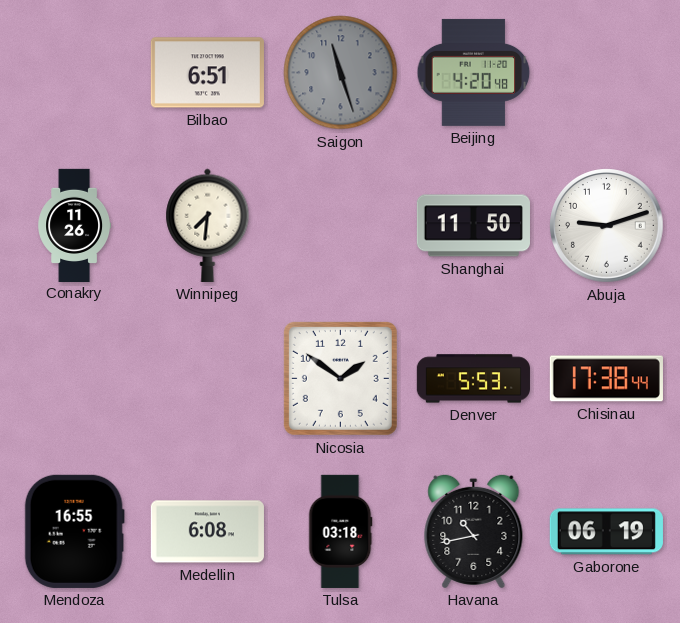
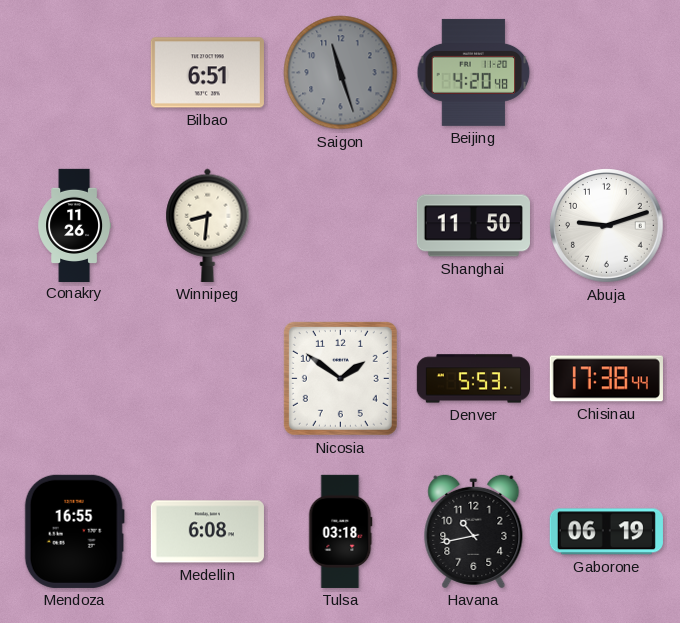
Winnipeg: 7:31 -> 8:31
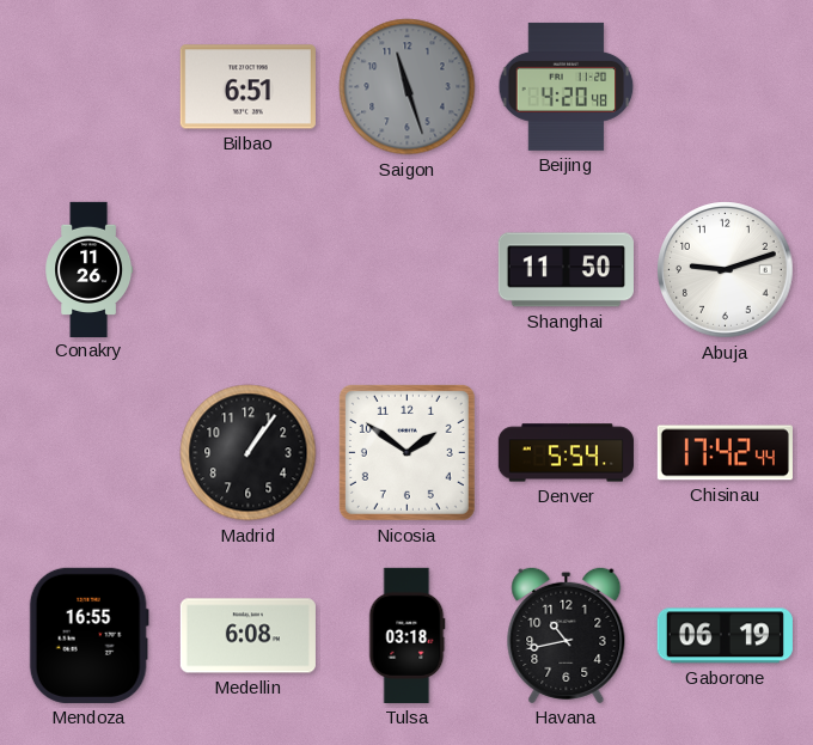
Winnipeg: 8:31 -> none
Madrid: none -> 1:06
Denver: 5:53 -> 5:54
Chisinau: 17:38 -> 17:42
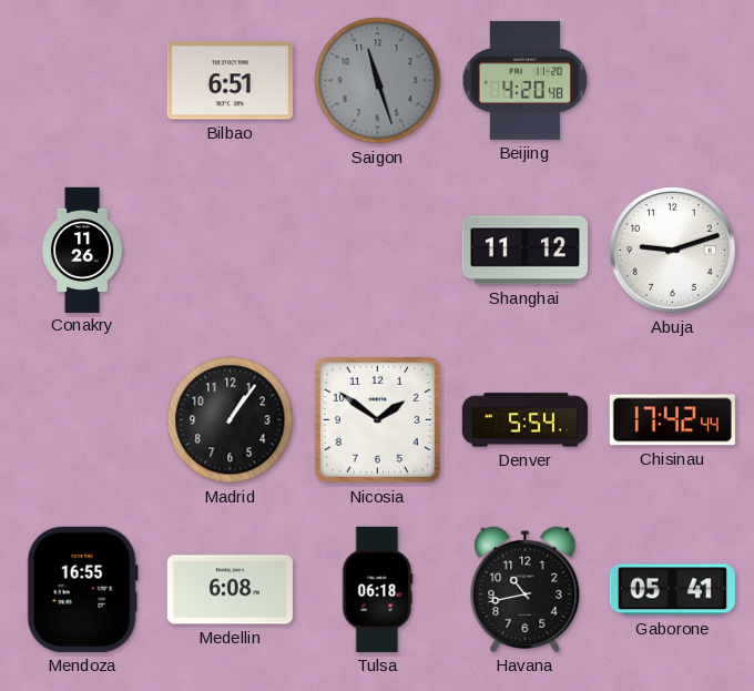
Shanghai: 11:50 -> 11:12
Tulsa: 03:18 -> 06:18
Gaborone: 06:19 -> 05:41
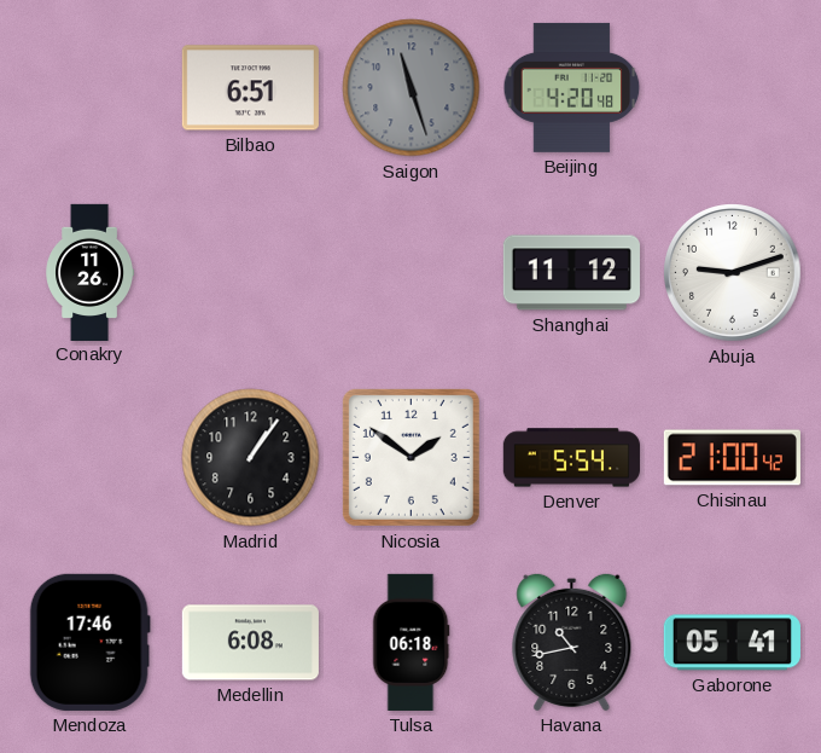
Chisinau: 17:42 -> 21:00
Mendoza: 16:55 -> 17:46
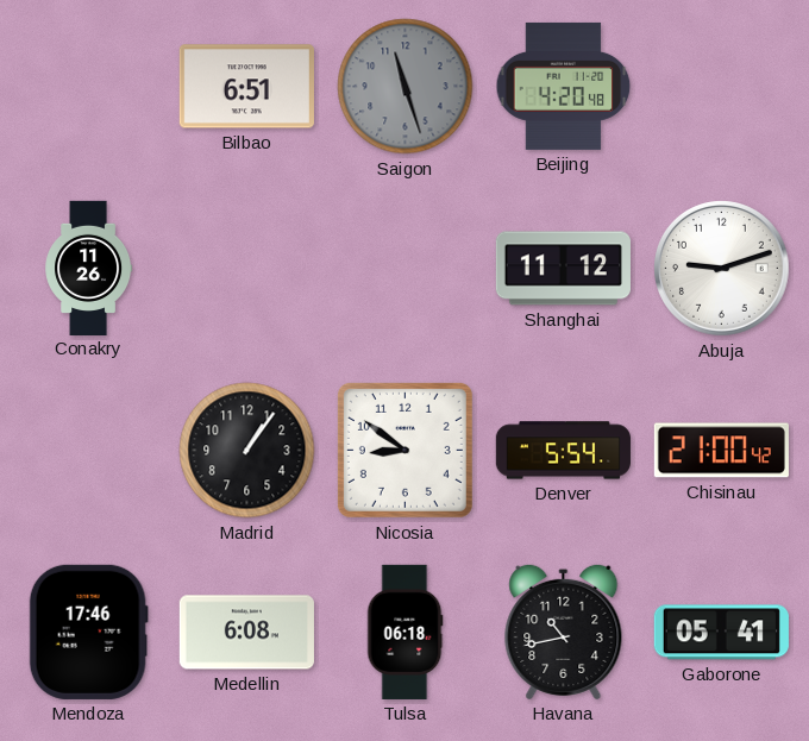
Nicosia: 1:51 -> 8:51
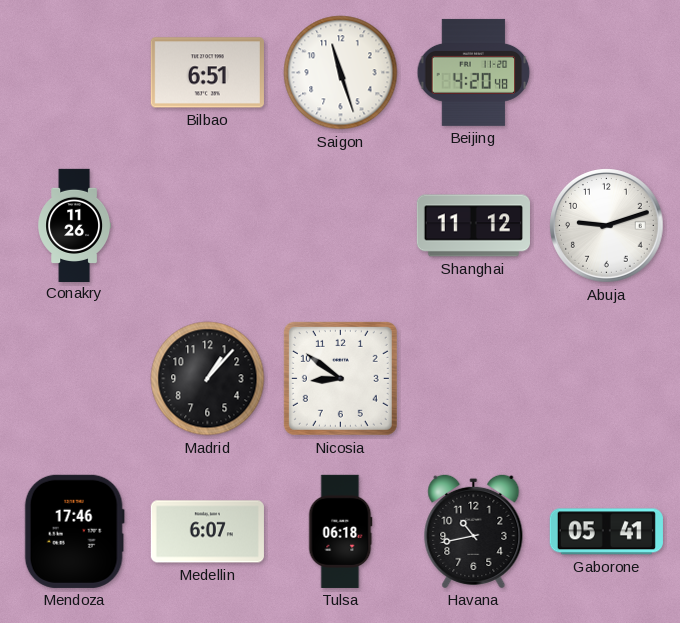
Saigon dial: grey -> white
Madrid: 1:06 -> 1:07
Denver: 5:54 -> none
Chisinau: 21:00 -> none
Medellin: 6:08 -> 6:07
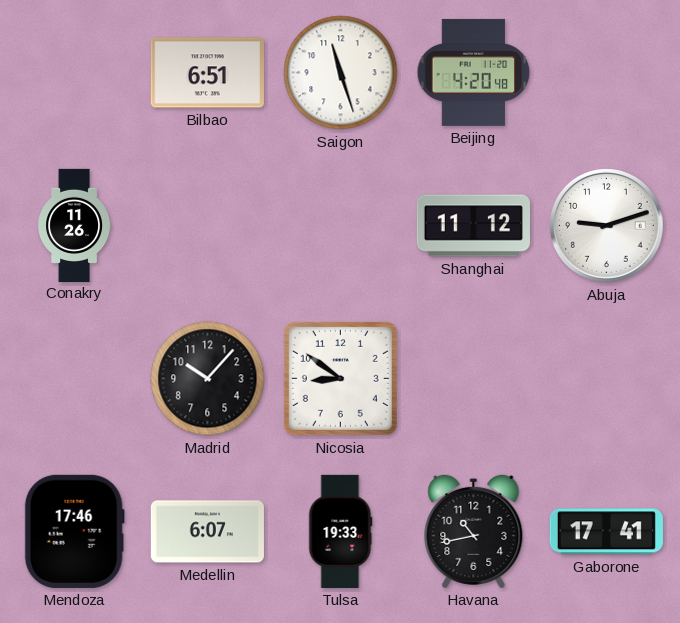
Madrid: 1:07 -> 10:07
Tulsa: 06:18 -> 19:33
Gaborone: 05:41 -> 17:41
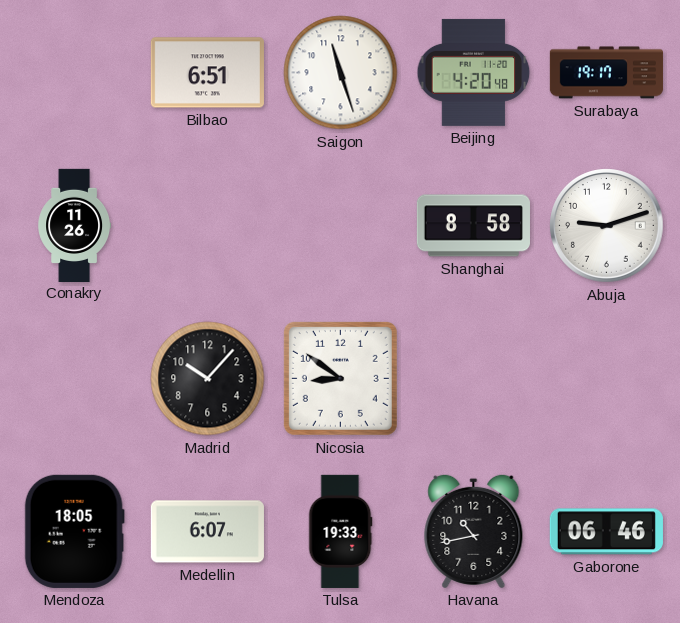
Surabaya: none -> 19:17
Shanghai: 11:12 -> 8:58
Mendoza: 17:46 -> 18:05
Gaborone: 17:41 -> 06:46
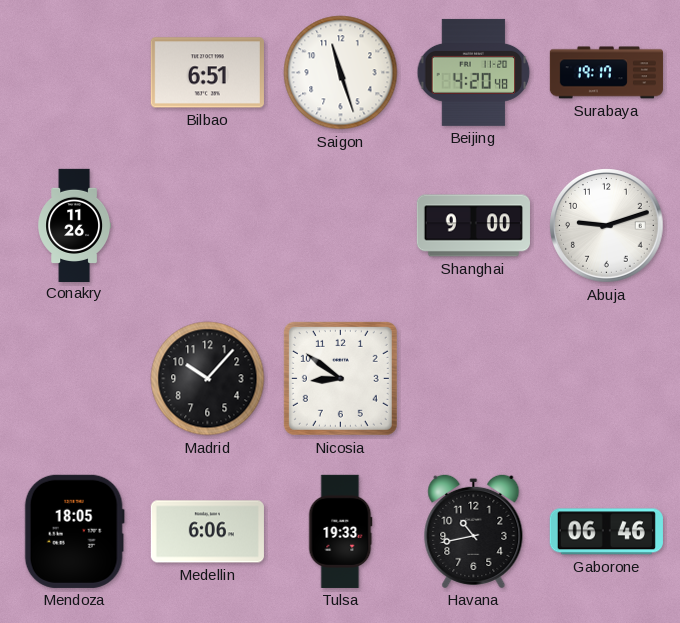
Shanghai: 8:58 -> 9:00
Medellin: 6:07 -> 6:06
